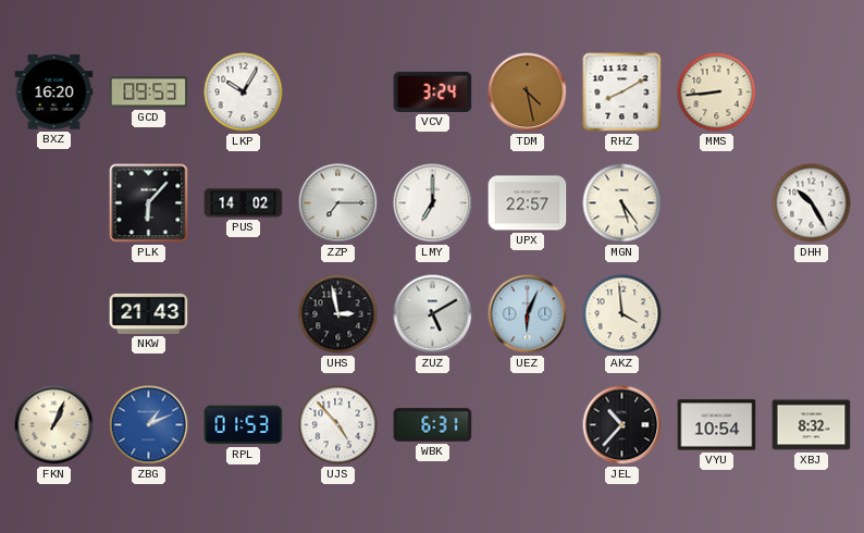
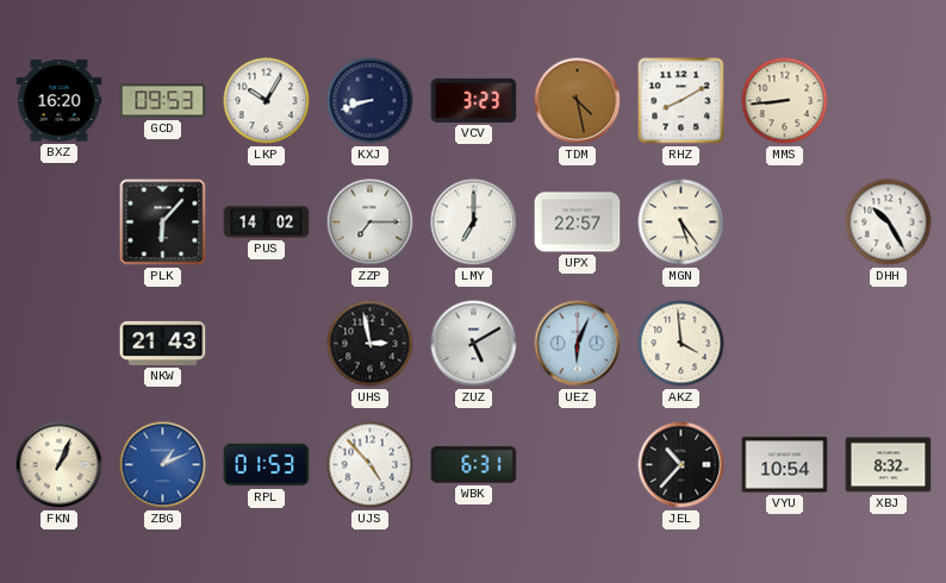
KXJ: none -> 8:42
VCV: 3:24 -> 3:23
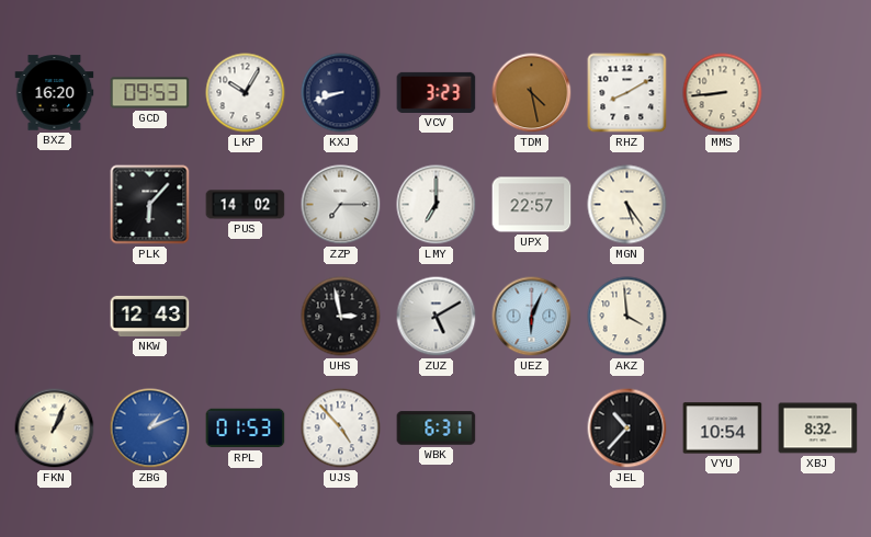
DHH: 10:25 -> none
NKW: 21:43 -> 12:43
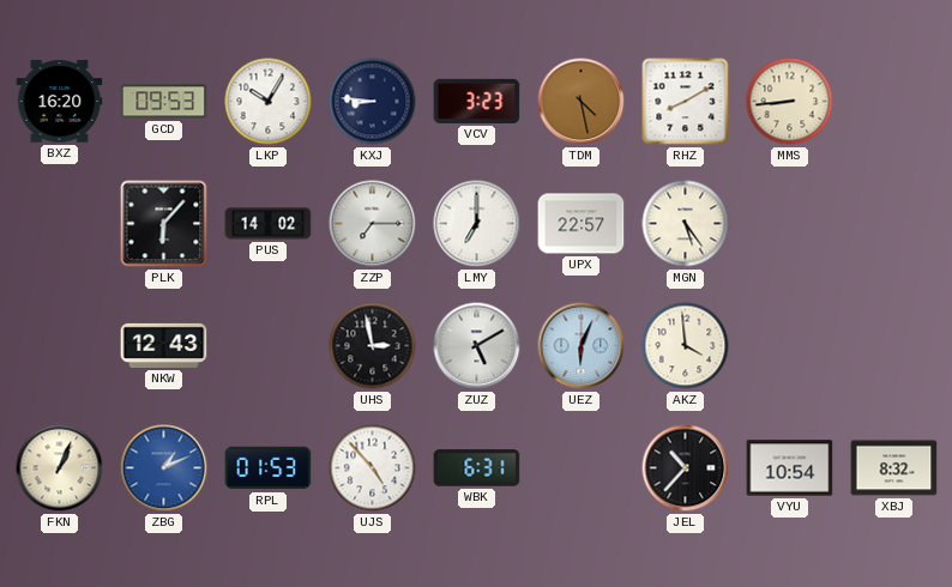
KXJ: 8:42 -> 8:46
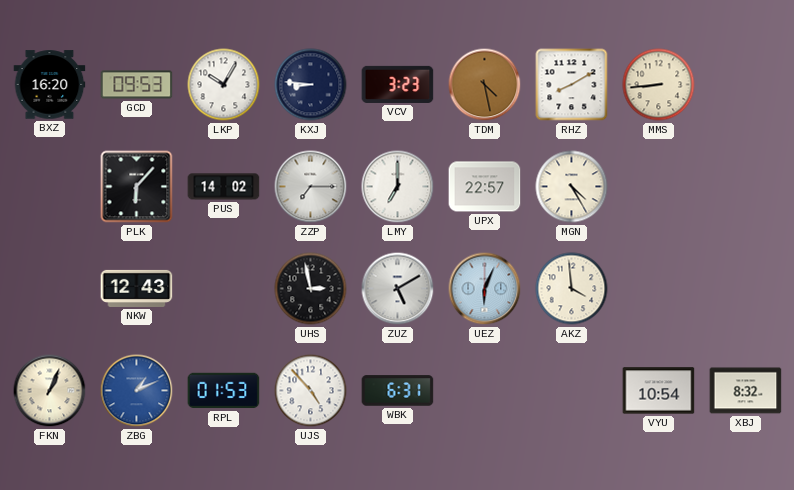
MGN: 5:24 -> 4:25
JEL: 10:37 -> none
